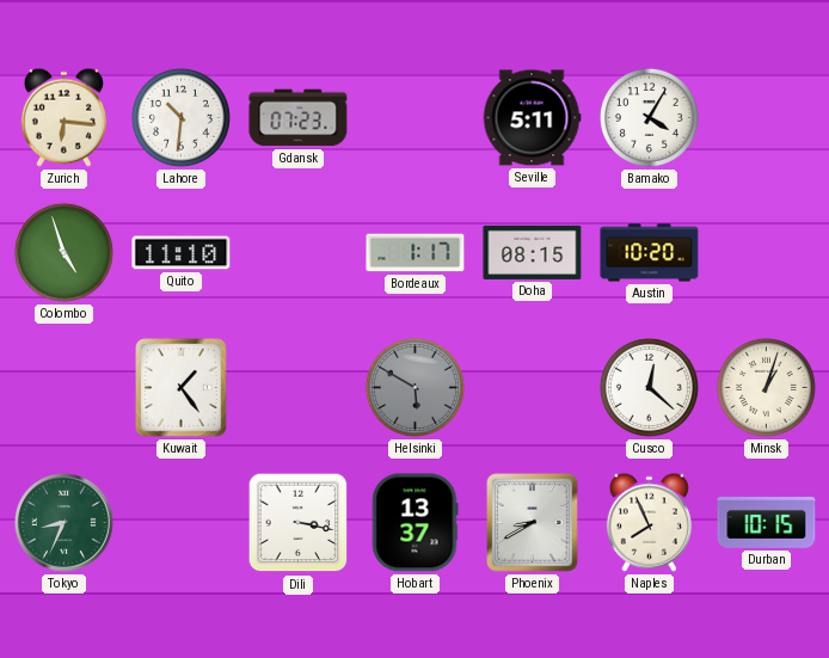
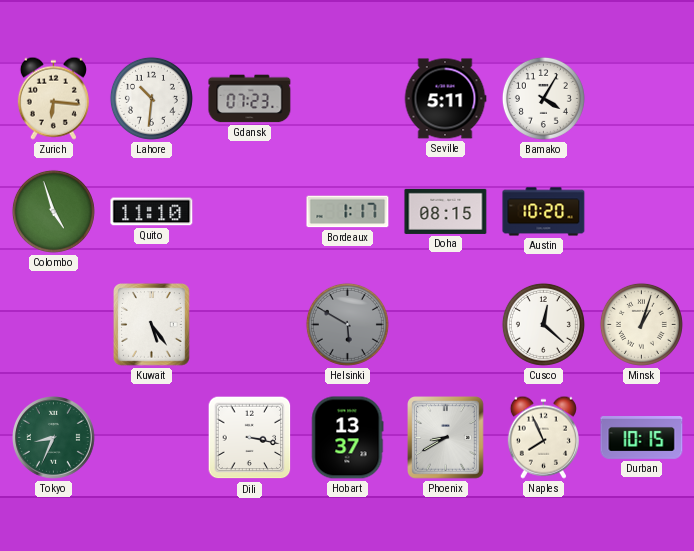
Kuwait: 1:24 -> 5:24
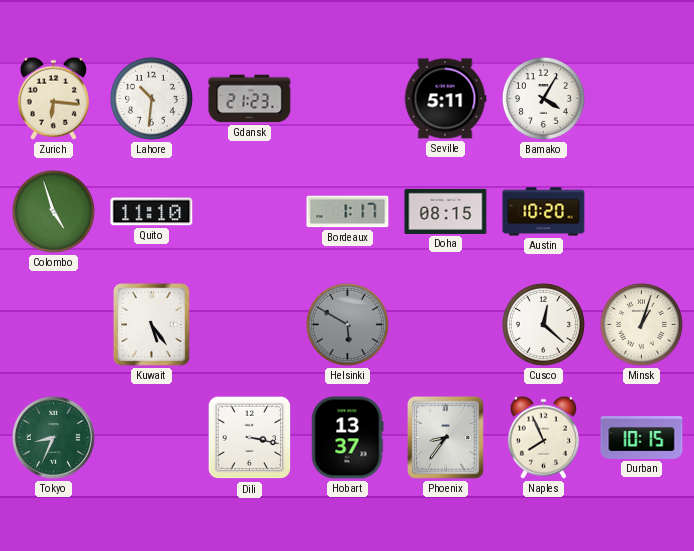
Gdansk: 07:23 -> 21:23
Phoenix: 8:40 -> 8:36
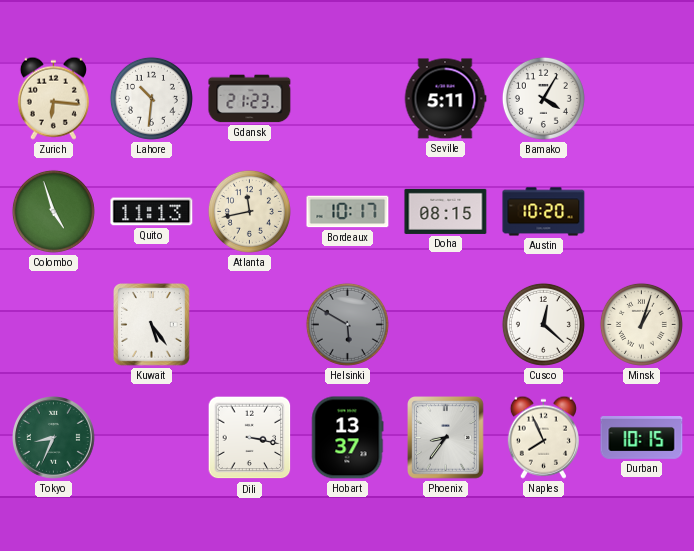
Quito: 11:10 -> 11:13
Atlanta: none -> 11:43
Bordeaux: 1:17 -> 10:17
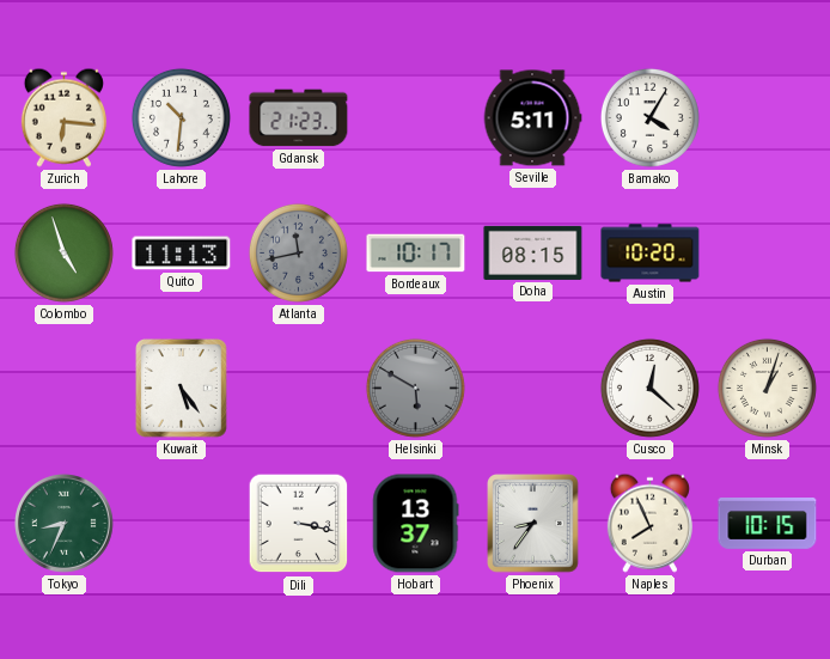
Atlanta dial: cream -> grey
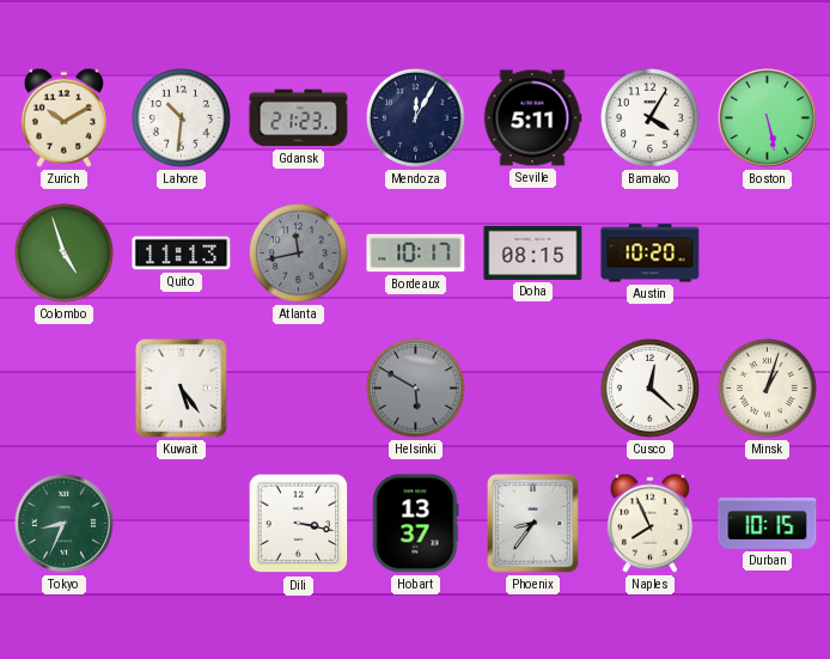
Zurich: 6:16 -> 10:10
Mendoza: none -> 12:05
Boston: none -> 5:28
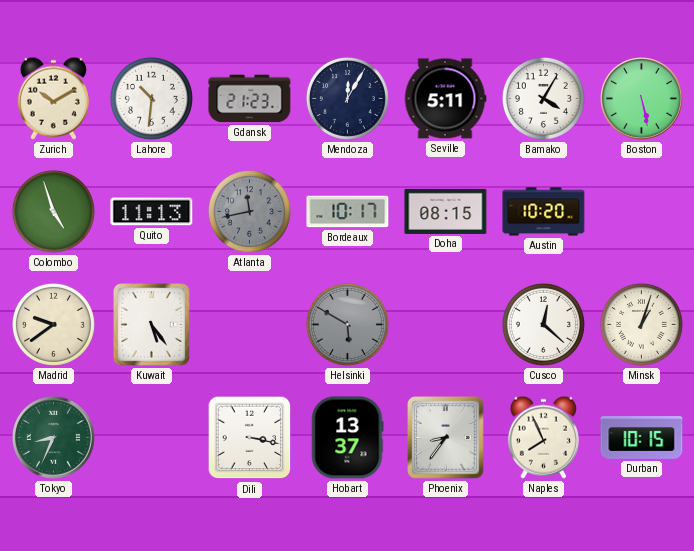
Madrid: none -> 9:39
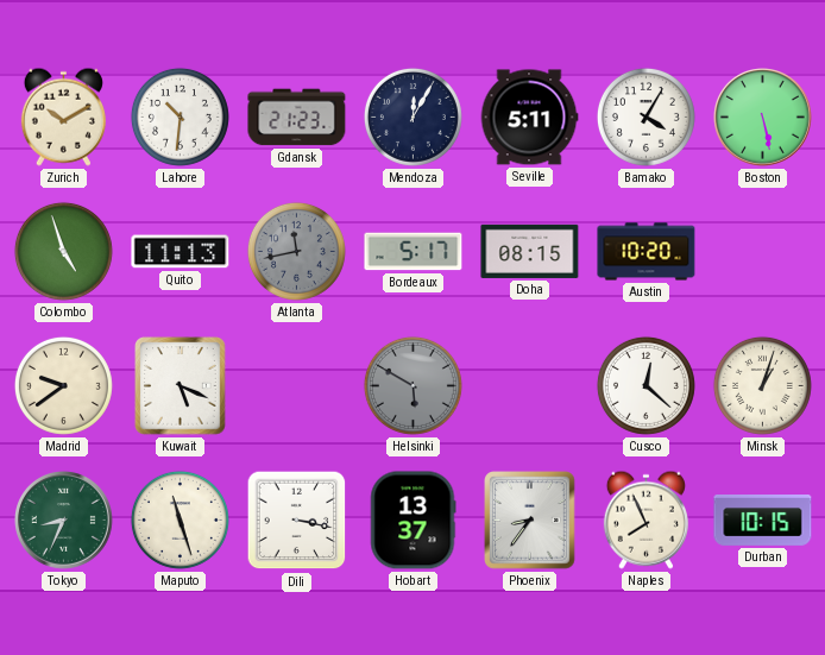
Bordeaux: 10:17 -> 5:17
Kuwait: 5:24 -> 5:19
Maputo: none -> 11:27
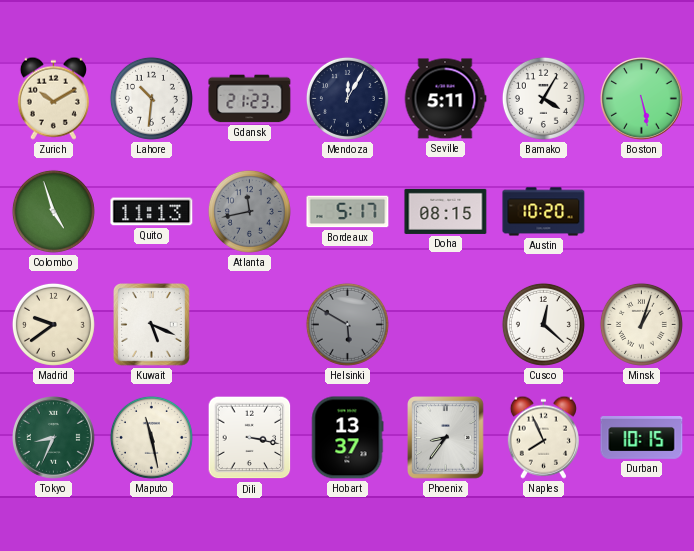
Maputo: 11:27 -> 11:28
